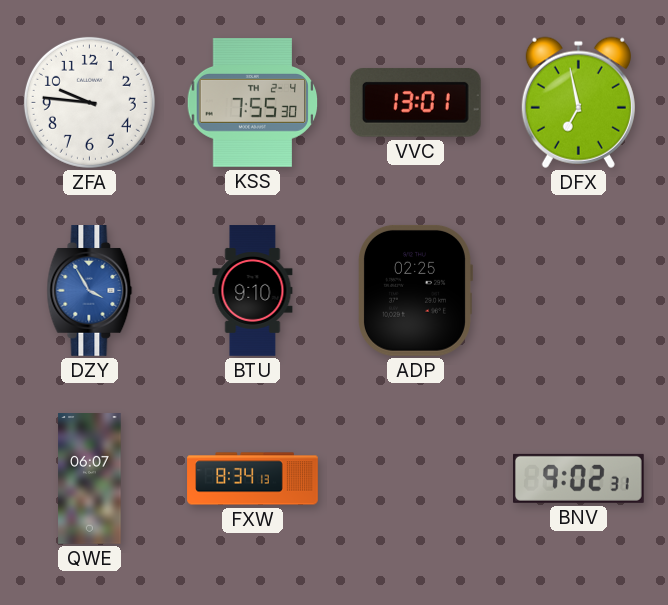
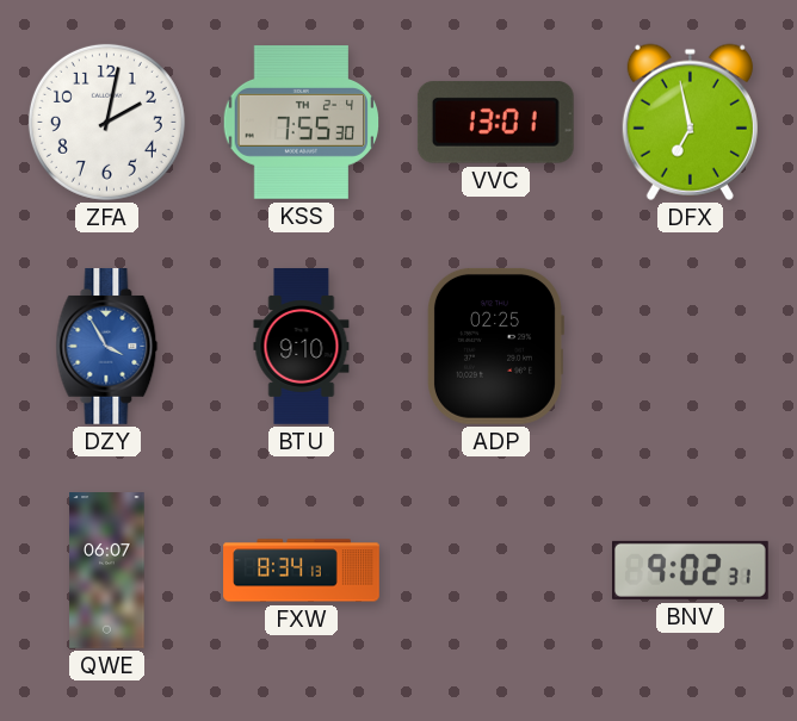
ZFA: 9:46 -> 2:02
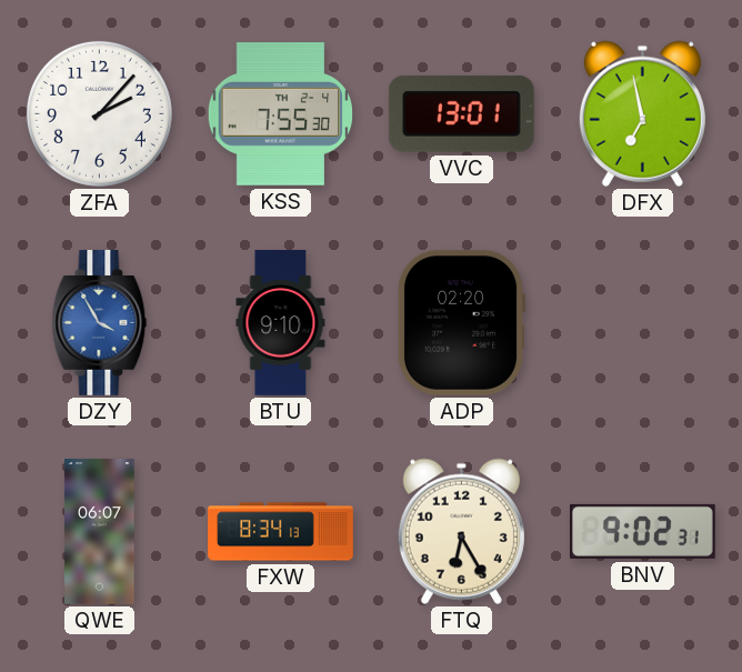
ZFA: 2:02 -> 2:07
ADP: 02:25 -> 02:20
FTQ: none -> 6:25
